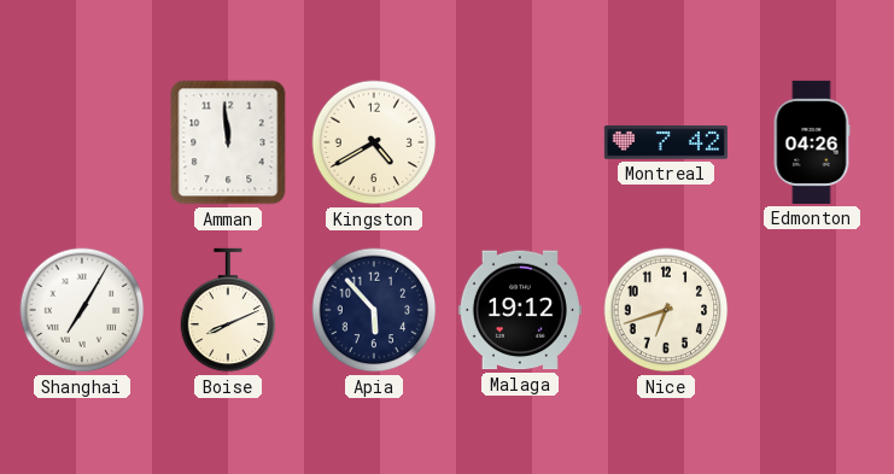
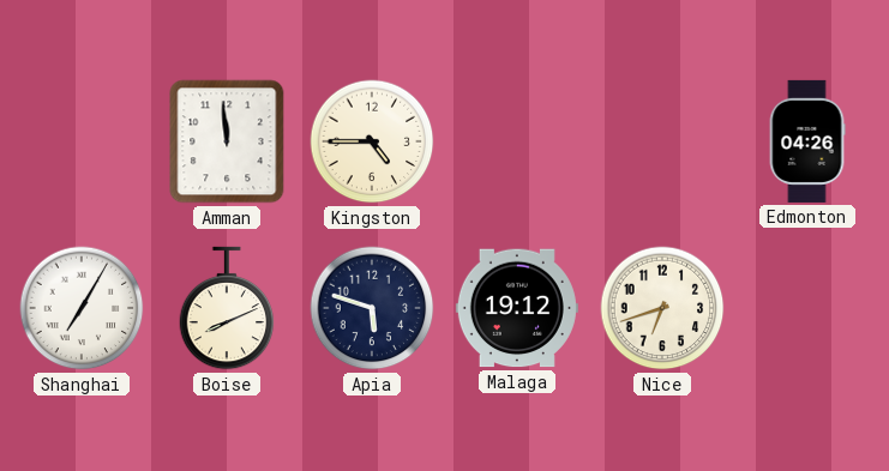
Kingston: 4:40 -> 4:45
Montreal: 7:42 -> none
Apia: 5:53 -> 5:48
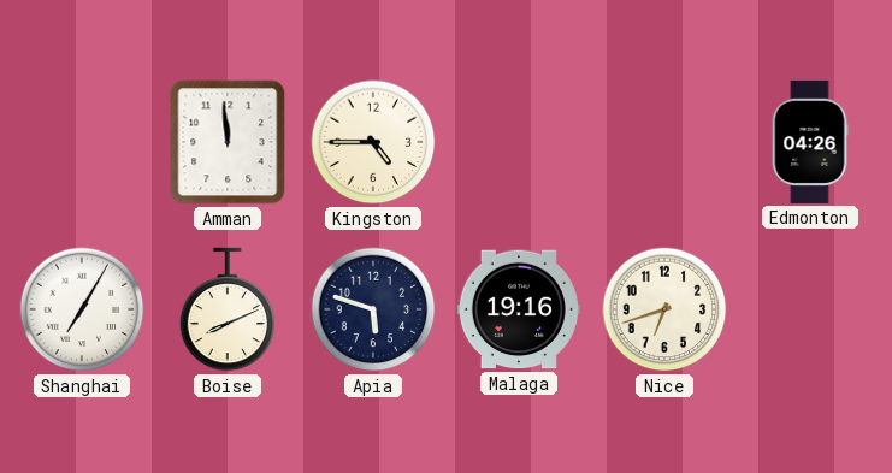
Malaga: 19:12 -> 19:16
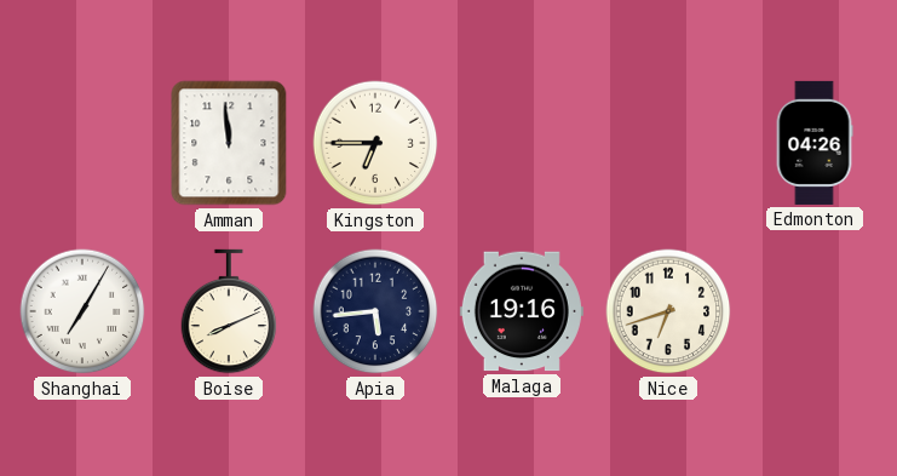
Kingston: 4:45 -> 6:45
Apia: 5:48 -> 5:44
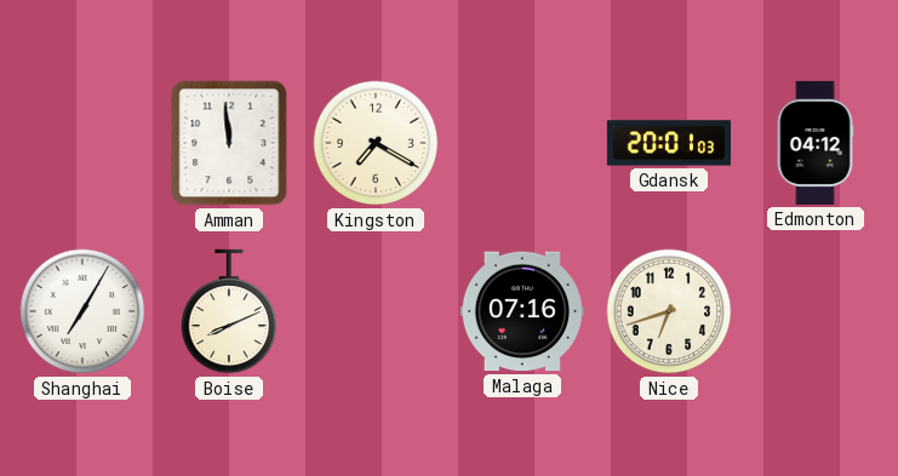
Kingston: 6:45 -> 7:20
Gdansk: none -> 20:01
Edmonton: 04:26 -> 04:12
Apia: 5:44 -> none
Malaga: 19:16 -> 07:16
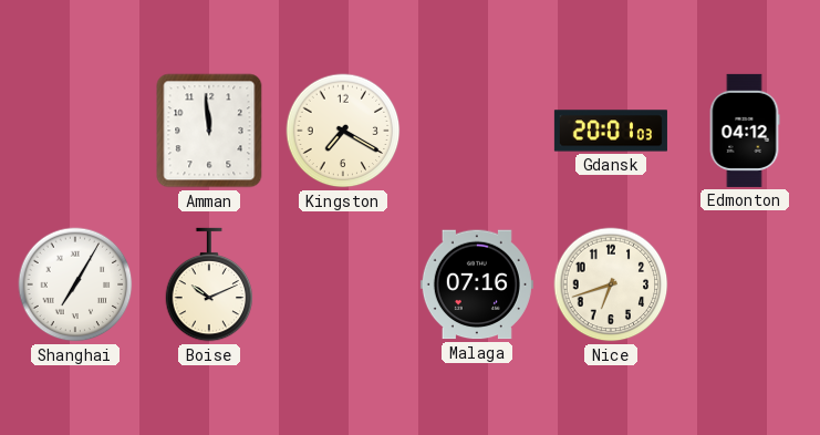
Boise: 8:11 -> 10:11
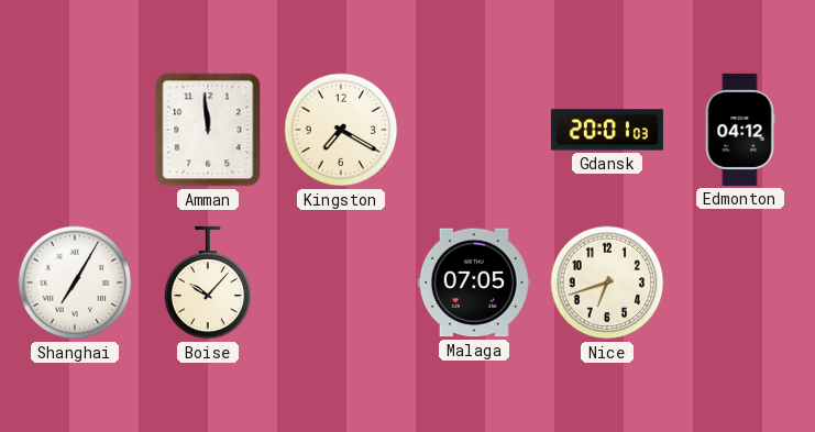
Boise: 10:11 -> 10:07
Malaga: 07:16 -> 07:05
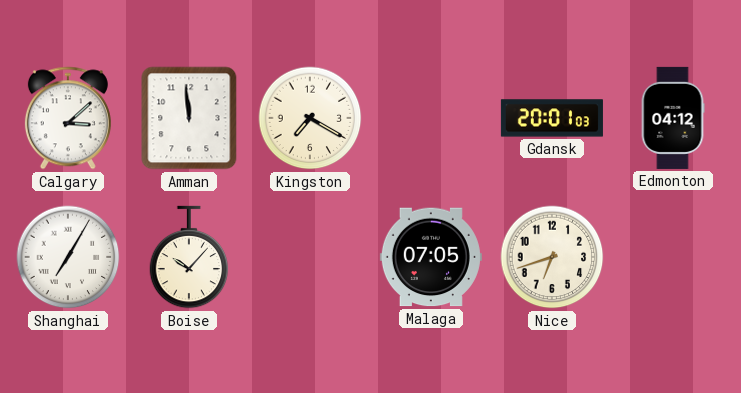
Calgary: none -> 3:08
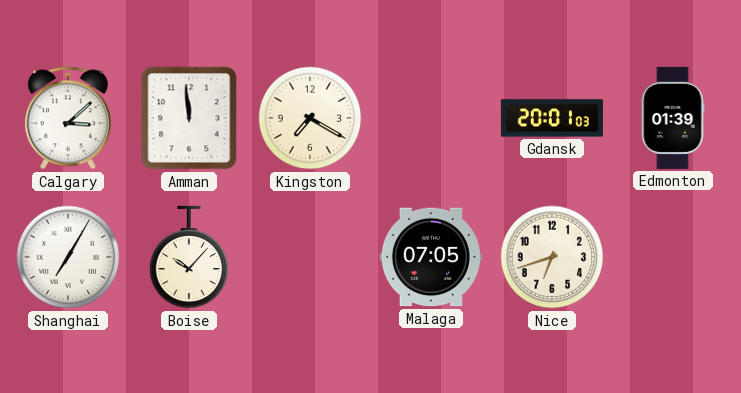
Edmonton: 04:12 -> 01:39
